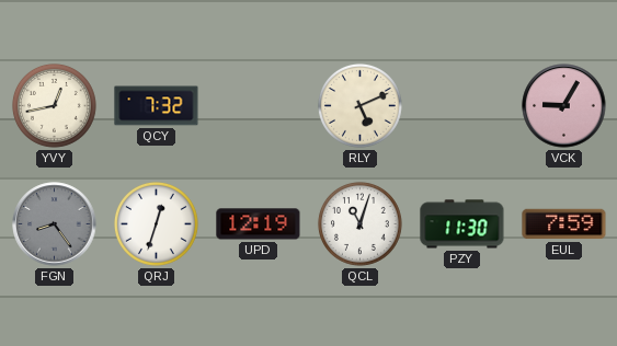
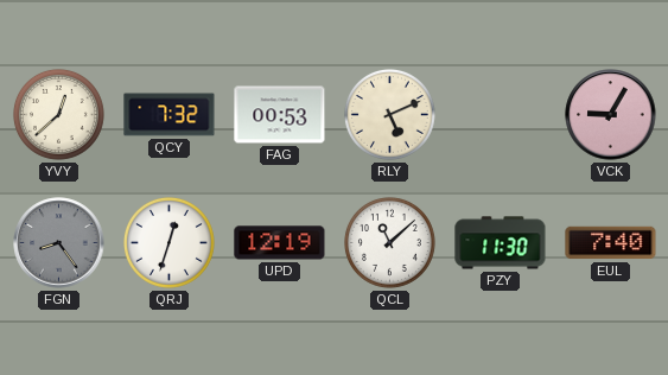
YVY: 12:43 -> 12:38
FAG: none -> 00:53
QCL: 11:03 -> 11:08
EUL: 7:59 -> 7:40
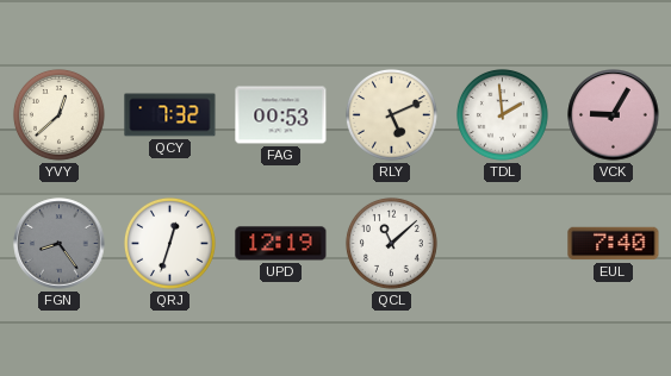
TDL: none -> 1:59
PZY: 11:30 -> none
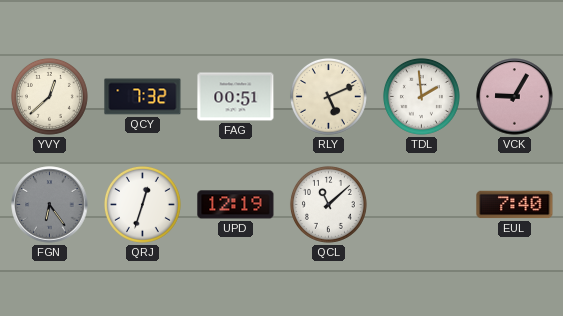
FAG: 00:53 -> 00:51
FGN: 8:24 -> 6:24
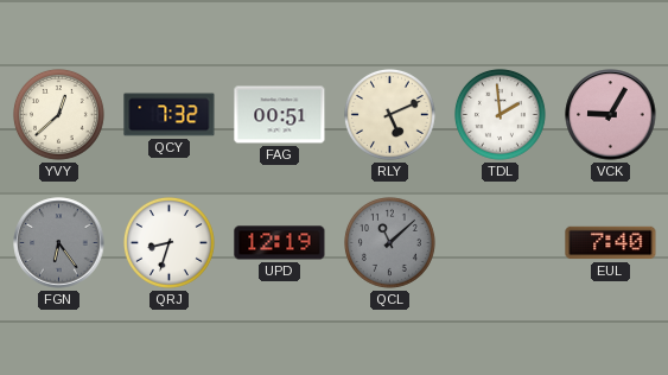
QRJ: 12:33 -> 8:33
QCL dial: white -> grey
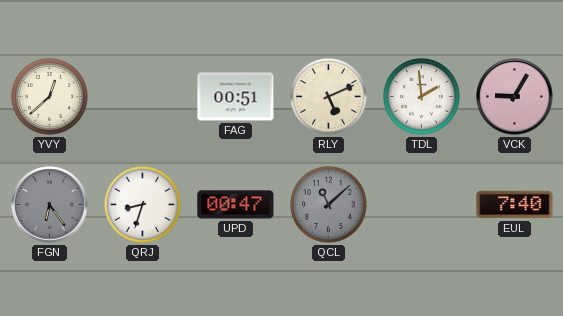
QCY: 7:32 -> none
UPD: 12:19 -> 00:47
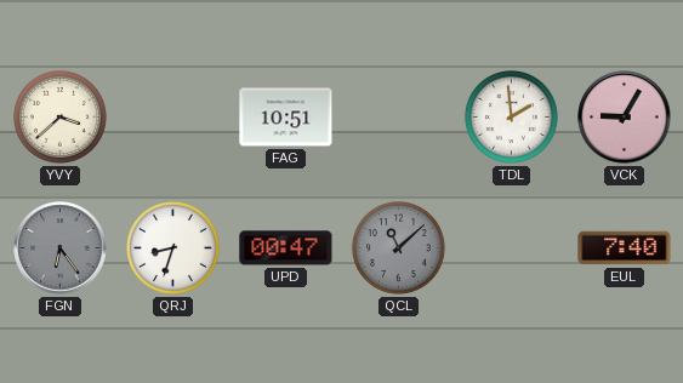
YVY: 12:38 -> 3:38
FAG: 00:51 -> 10:51
RLY: 5:11 -> none
